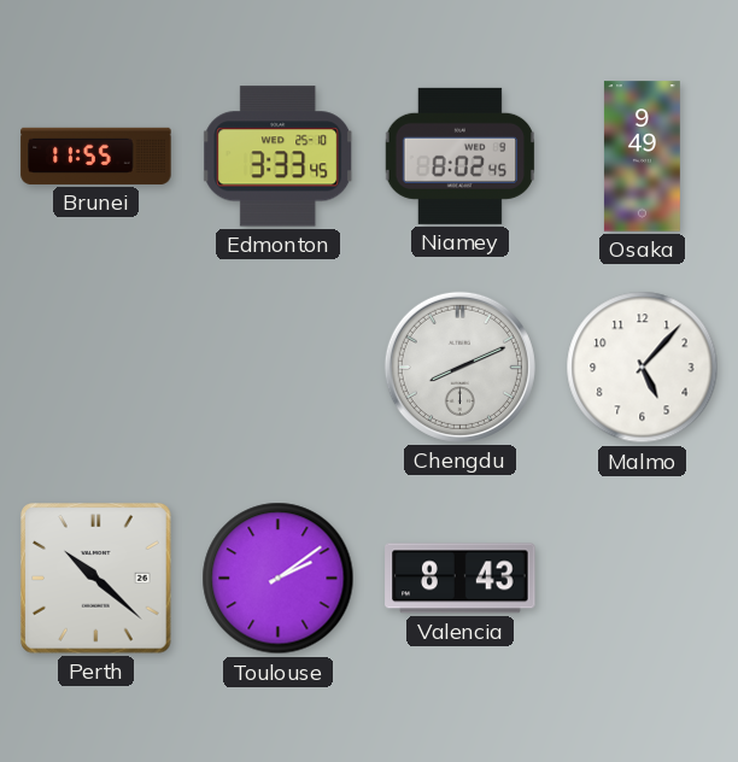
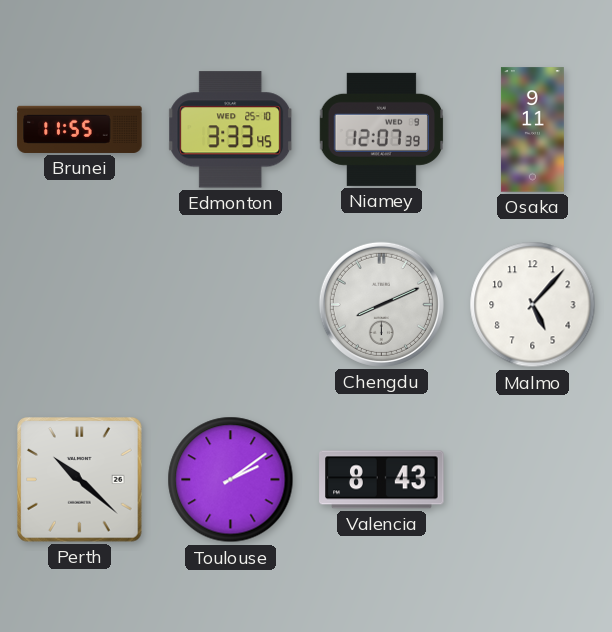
Niamey: 8:02 -> 12:07
Osaka: 9:49 -> 9:11
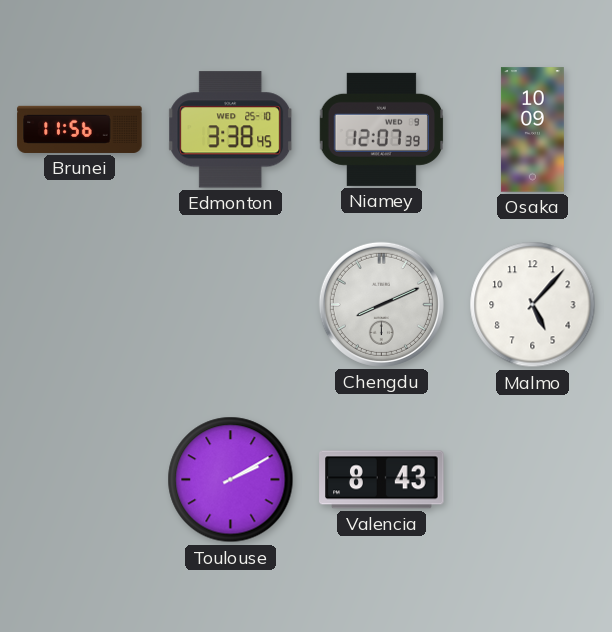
Brunei: 11:55 -> 11:56
Edmonton: 3:33 -> 3:38
Osaka: 9:11 -> 10:09
Perth: 10:22 -> none
Toulouse: 2:09 -> 2:10
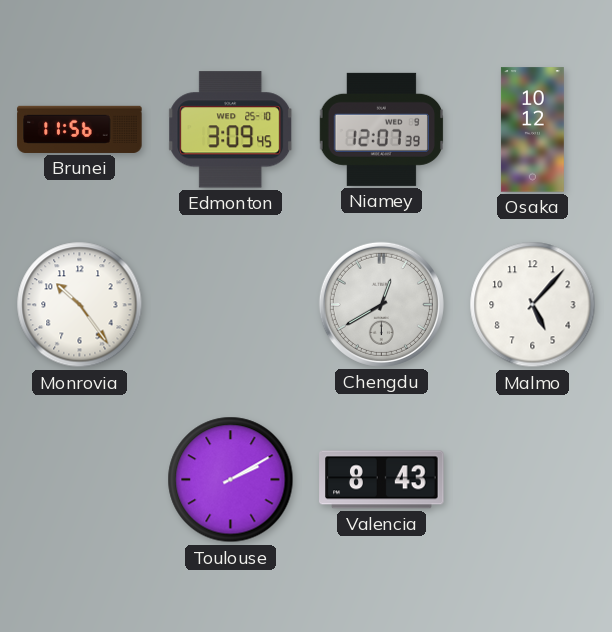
Edmonton: 3:38 -> 3:09
Osaka: 10:09 -> 10:12
Monrovia: none -> 10:24
Chengdu: 8:11 -> 12:40
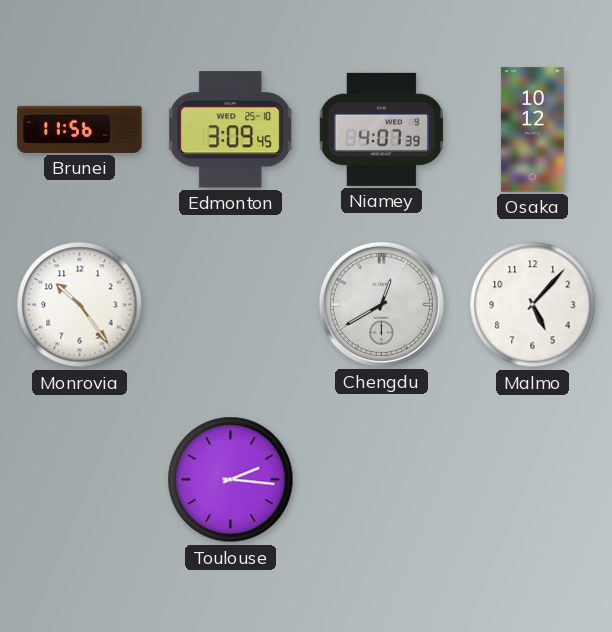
Niamey: 12:07 -> 4:07
Toulouse: 2:10 -> 2:16
Valencia: 8:43 -> none
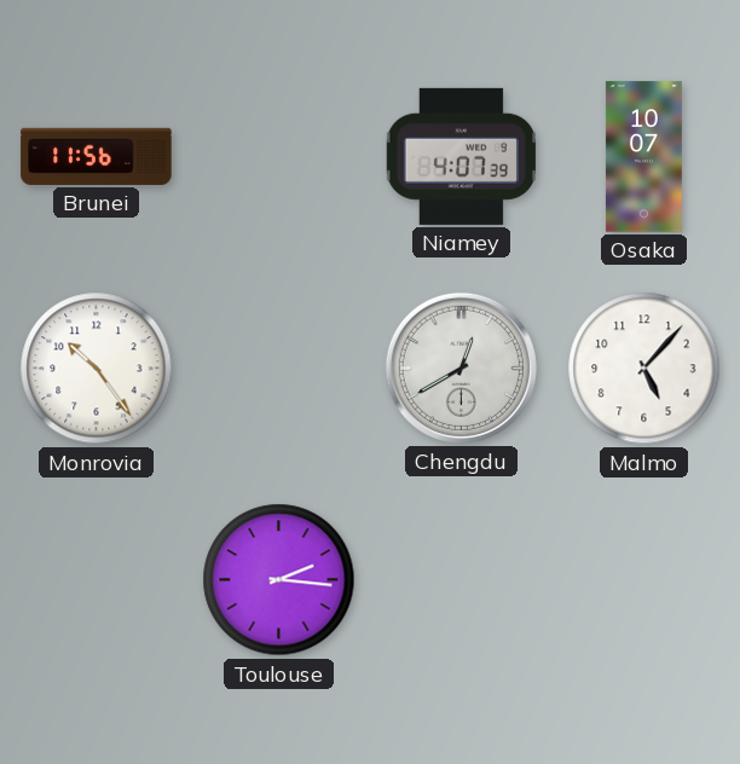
Edmonton: 3:09 -> none
Osaka: 10:12 -> 10:07
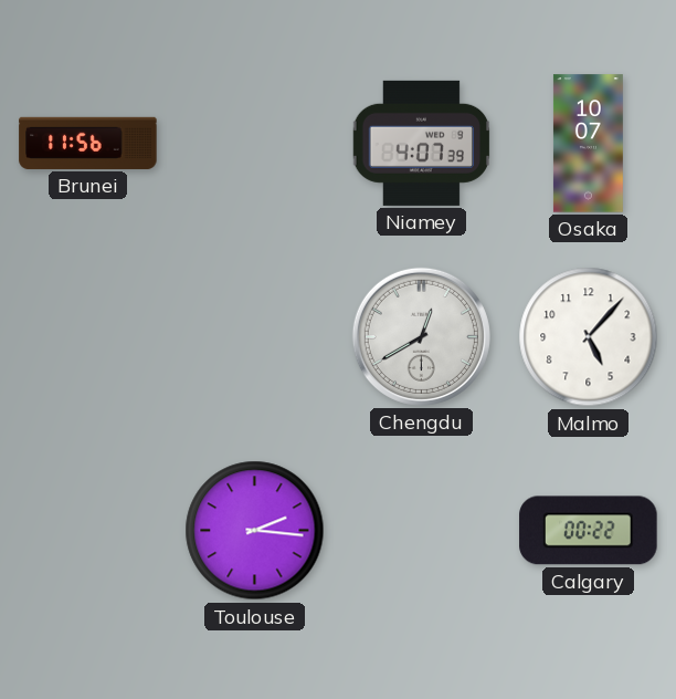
Monrovia: 10:24 -> none
Calgary: none -> 00:22
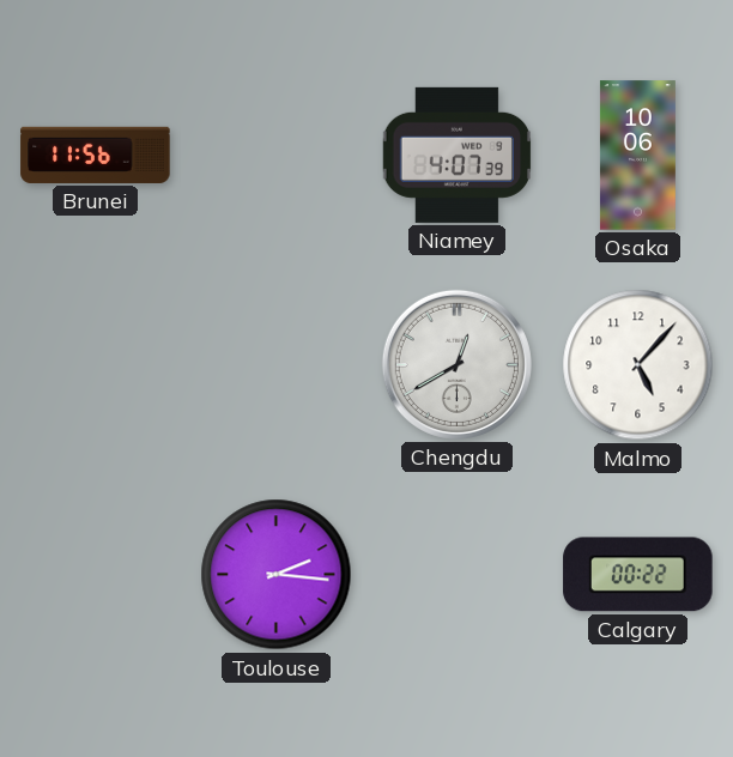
Osaka: 10:07 -> 10:06
